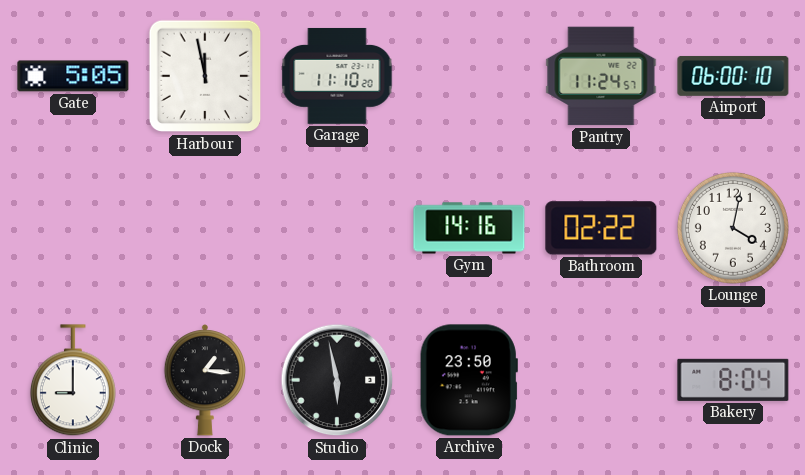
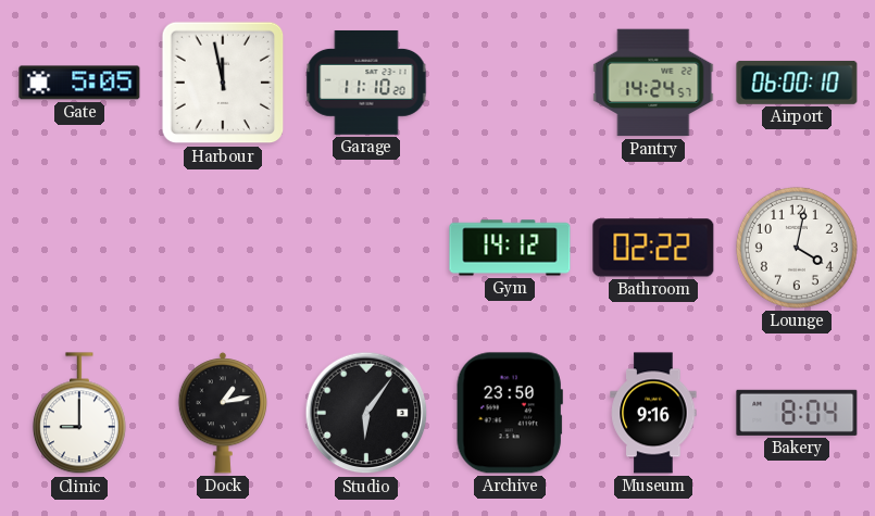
Pantry: 11:24 -> 14:24
Gym: 14:16 -> 14:12
Dock: 1:16 -> 1:13
Studio: 5:58 -> 6:06
Museum: none -> 9:16
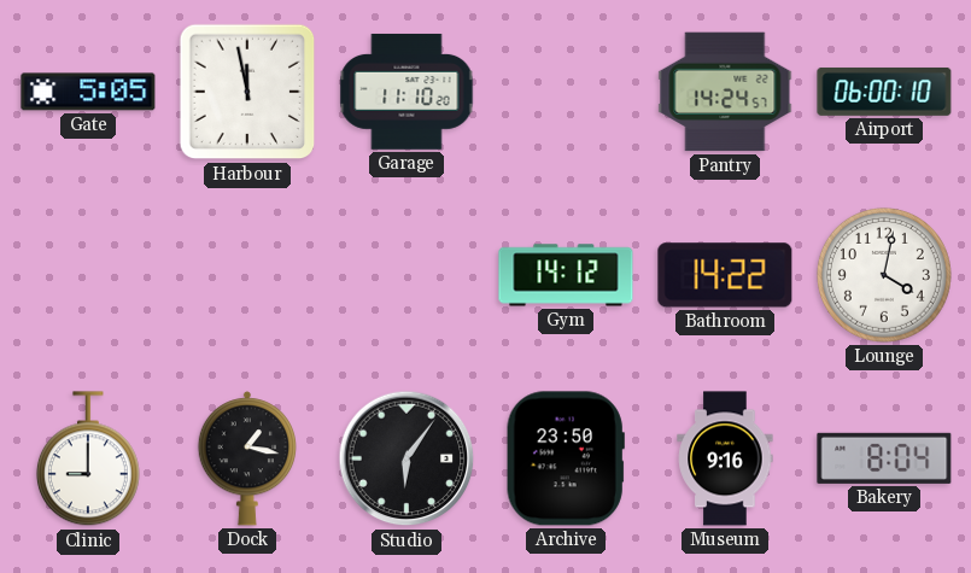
Bathroom: 02:22 -> 14:22
Dock: 1:13 -> 1:17
